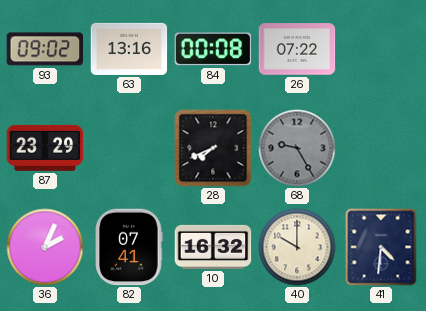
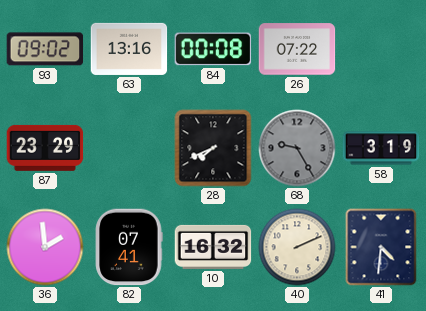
58: none -> 3:19
36: 2:04 -> 1:59
40: 10:00 -> 2:11
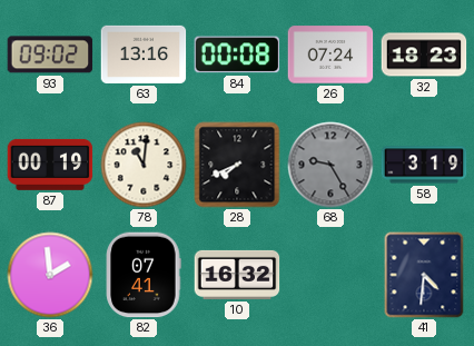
26: 07:22 -> 07:24
32: none -> 18:23
87: 23:29 -> 00:19
78: none -> 11:01
40: 2:11 -> none
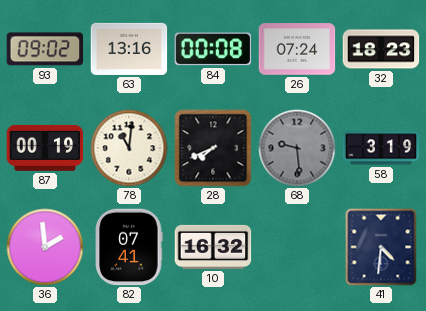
68: 9:25 -> 9:29
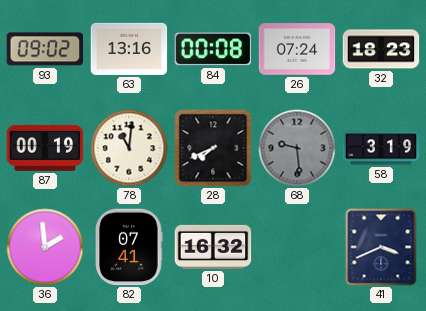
41: 4:31 -> 3:41
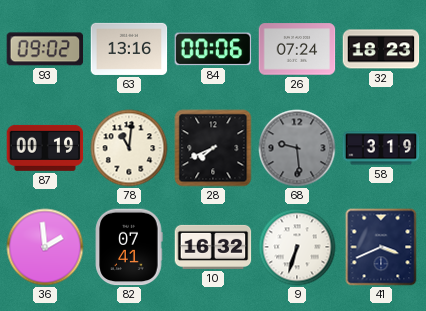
84: 00:08 -> 00:06
9: none -> 6:33
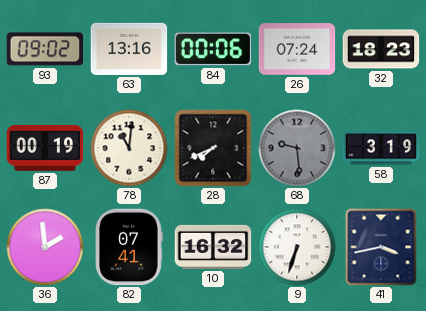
41: 3:41 -> 3:43
